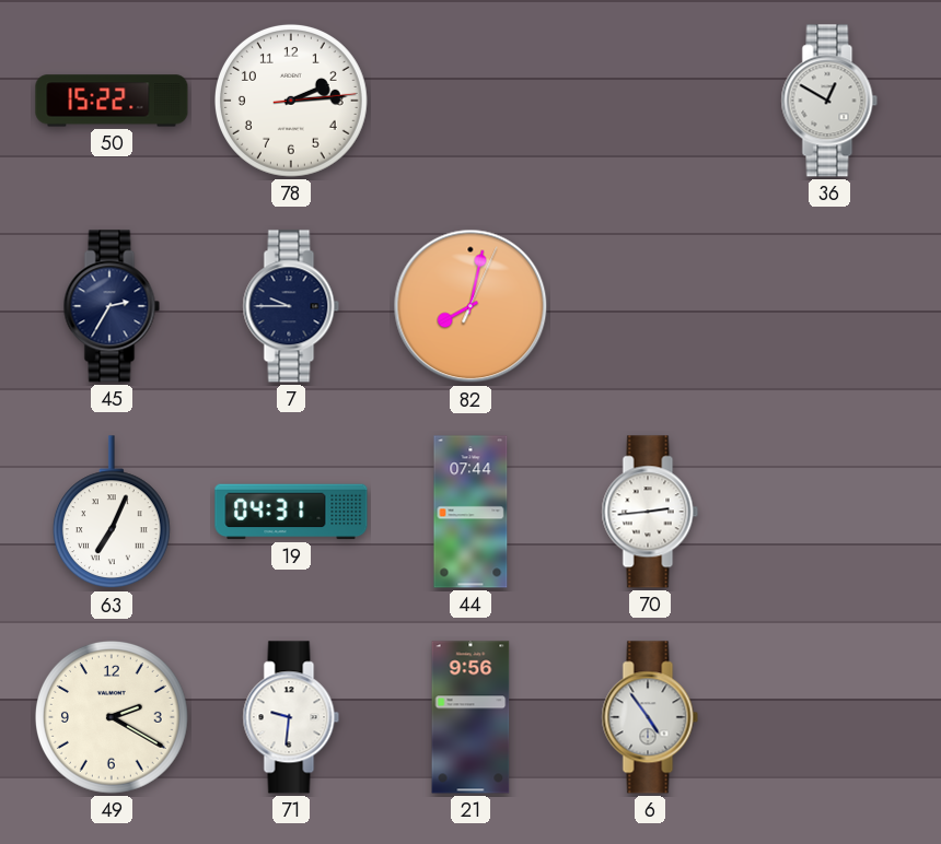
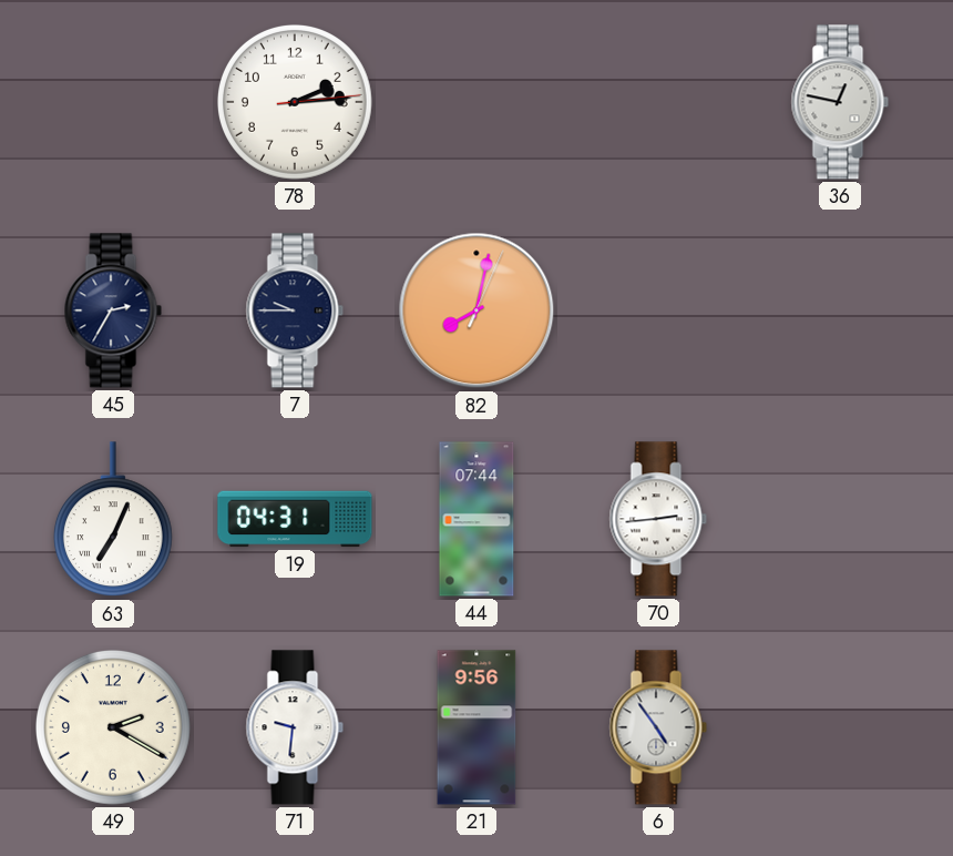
50: 15:22 -> none
36: 12:50 -> 12:47
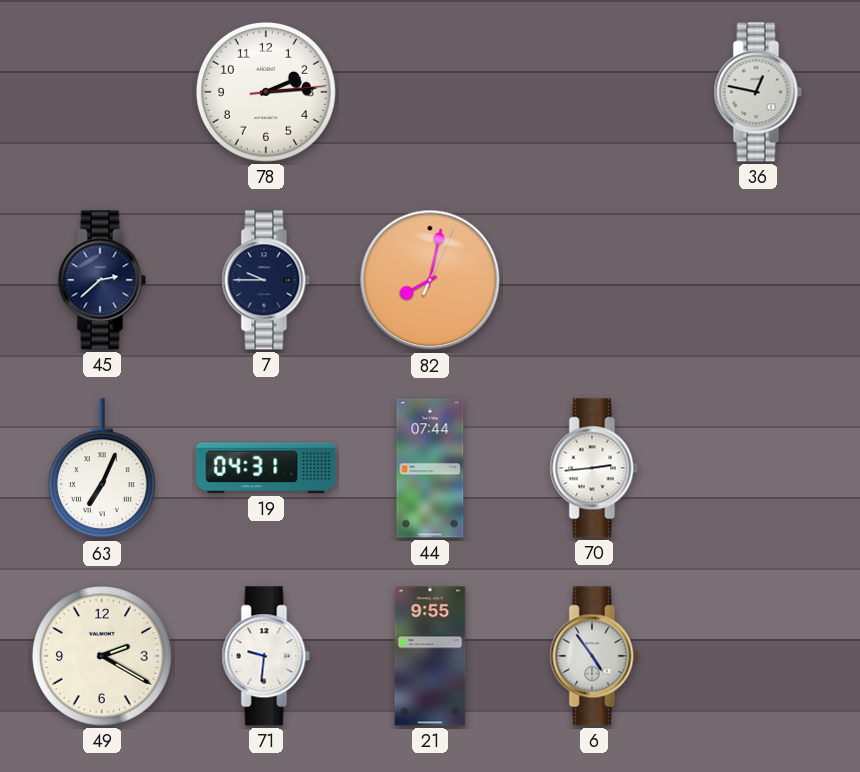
45: 2:35 -> 2:38
21: 9:56 -> 9:55
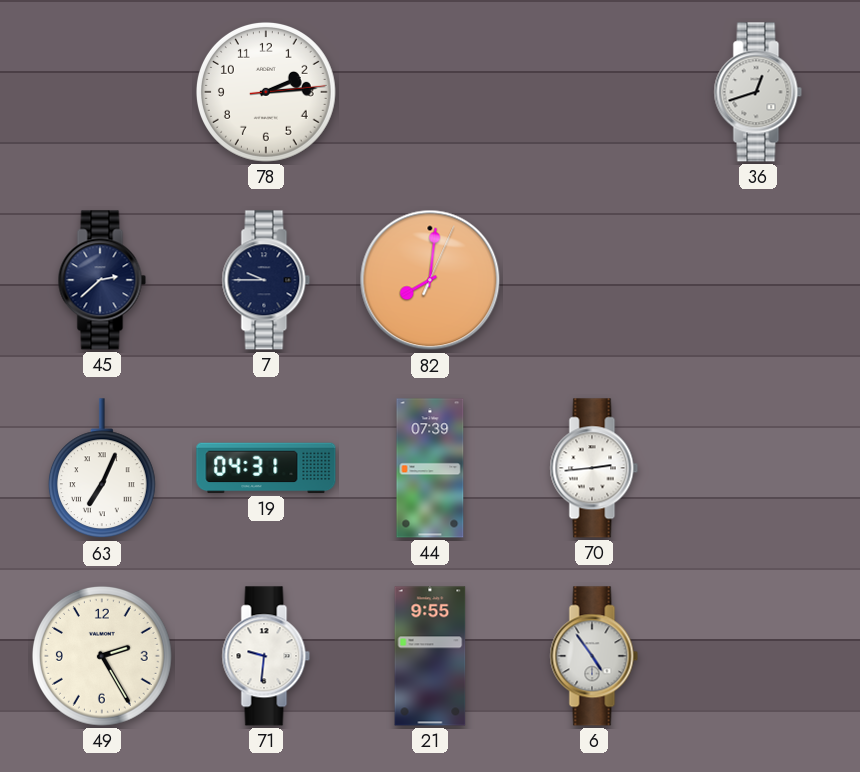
36: 12:47 -> 12:42
82: 8:02 -> 8:01
44: 07:44 -> 07:39
49: 2:20 -> 2:25
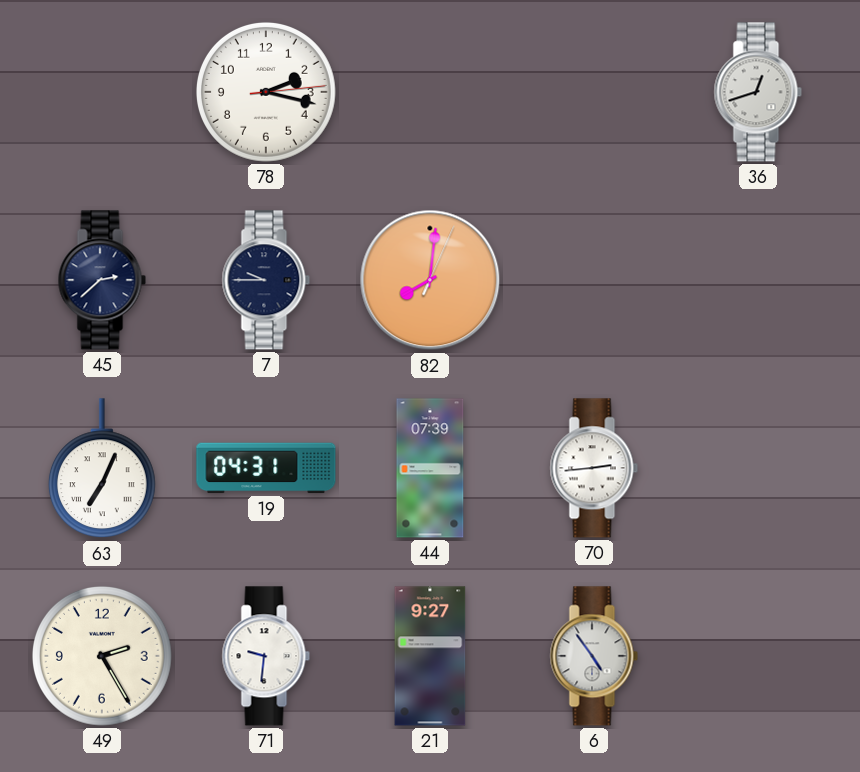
78: 2:14 -> 2:17
21: 9:55 -> 9:27
